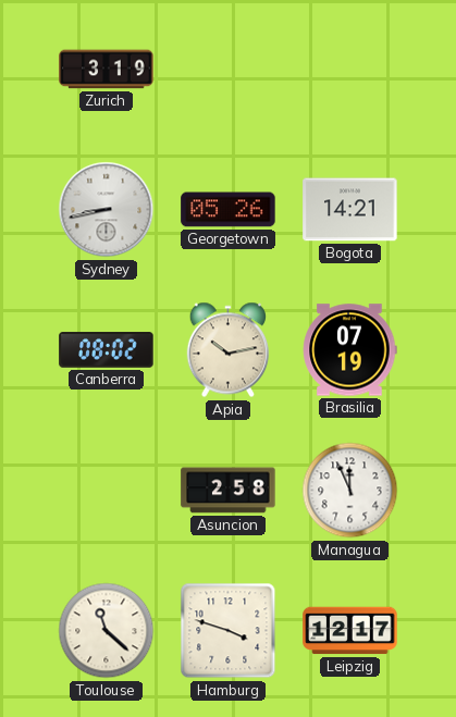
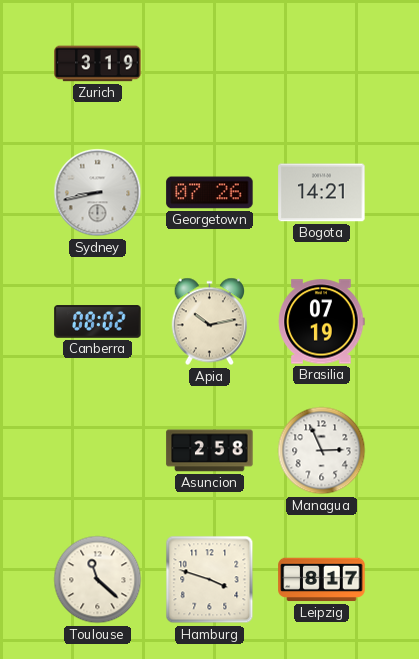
Georgetown: 05:26 -> 07:26
Managua: 11:56 -> 2:56
Leipzig: 12:17 -> 8:17
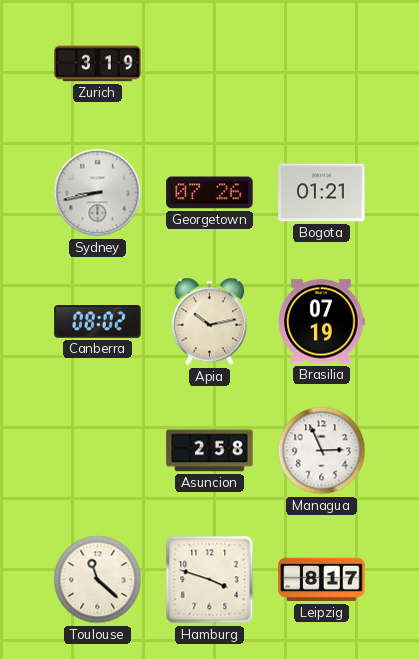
Bogota: 14:21 -> 01:21
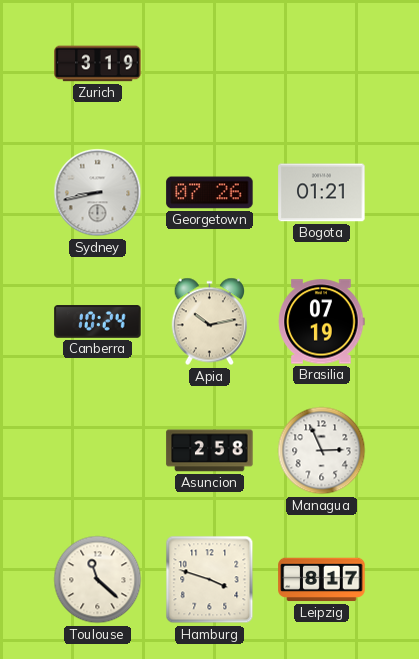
Canberra: 08:02 -> 10:24
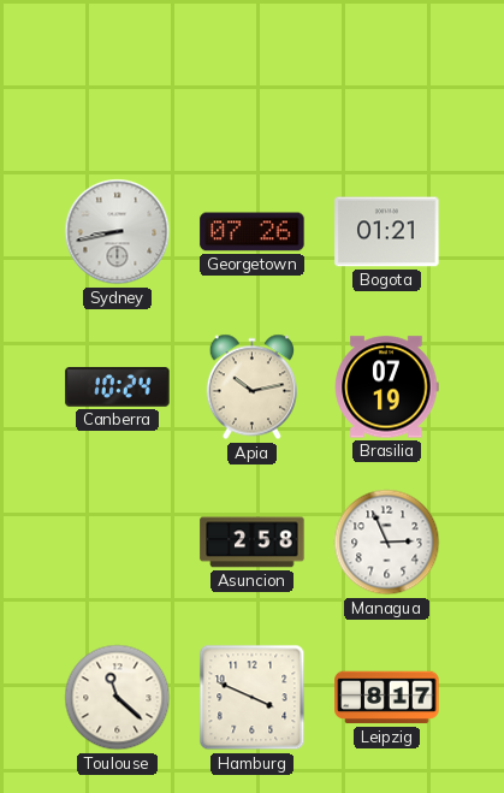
Zurich: 3:19 -> none
Hamburg: 3:48 -> 3:49
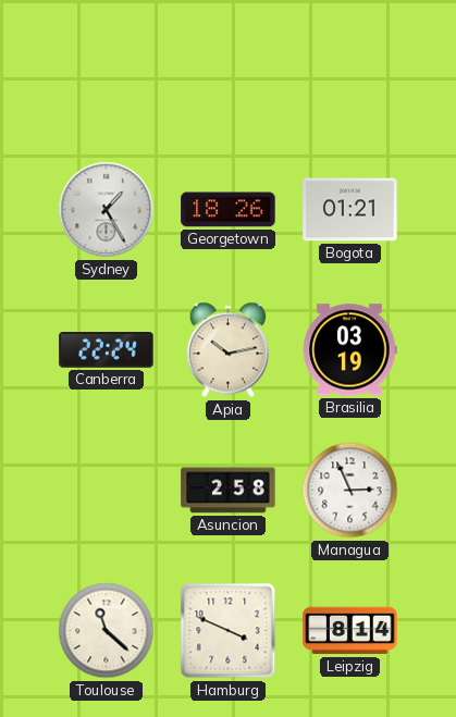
Sydney: 8:43 -> 1:25
Georgetown: 07:26 -> 18:26
Canberra: 10:24 -> 22:24
Brasilia: 07:19 -> 03:19
Leipzig: 8:17 -> 8:14
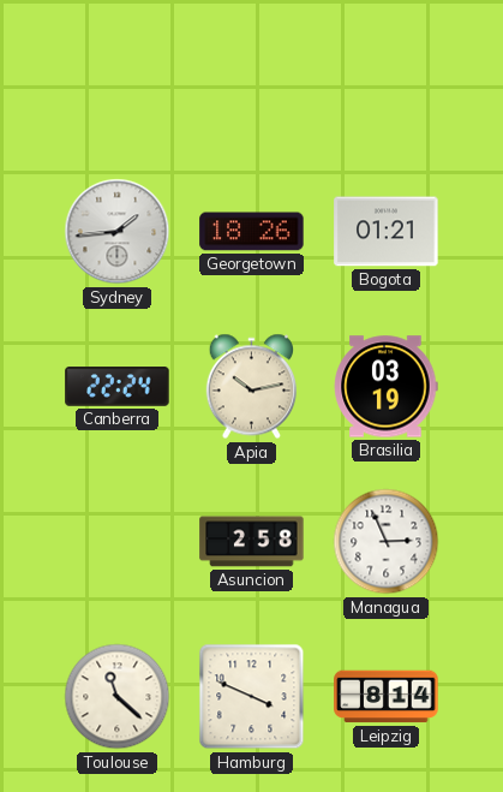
Sydney: 1:25 -> 1:44
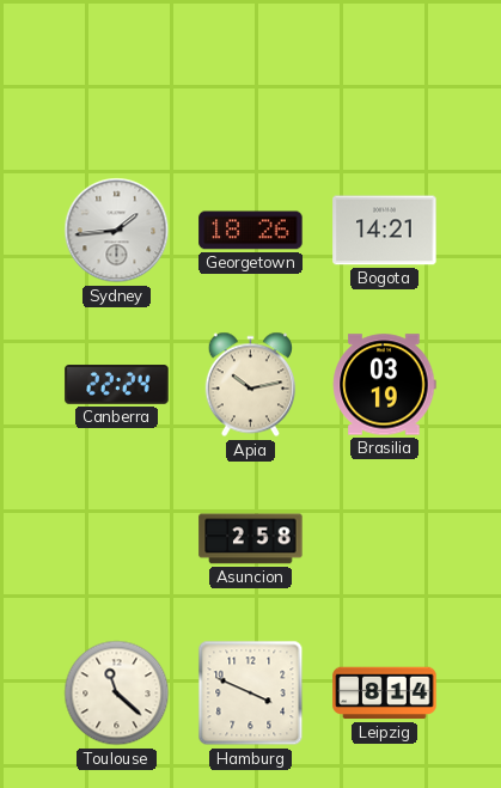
Bogota: 01:21 -> 14:21
Managua: 2:56 -> none
